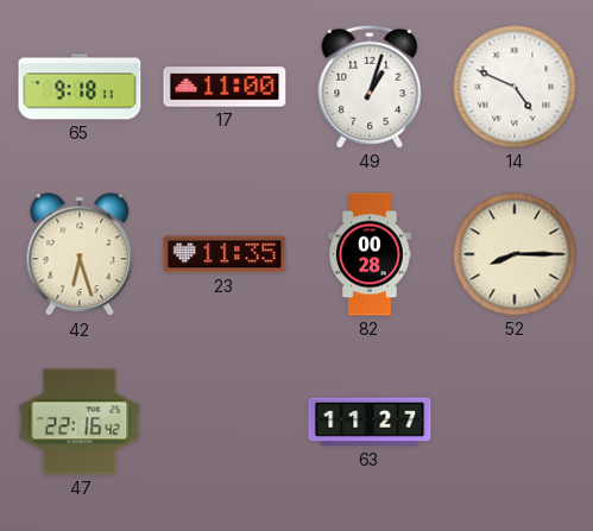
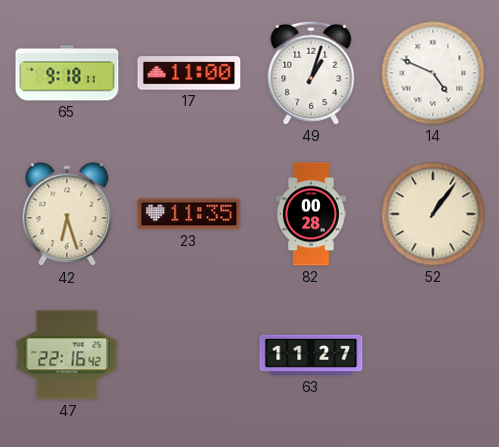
52: 8:15 -> 1:06
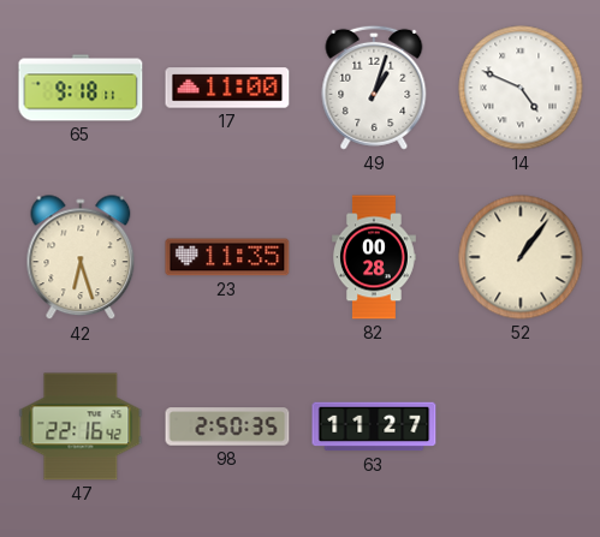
98: none -> 2:50
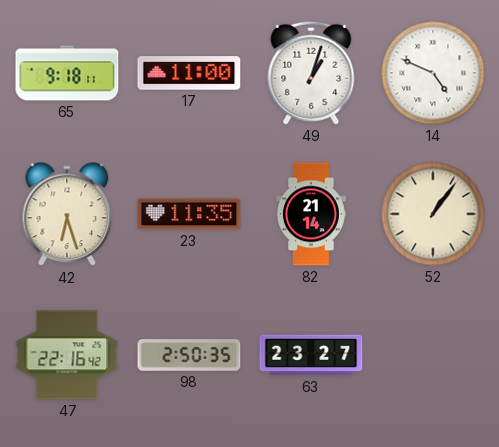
82: 00:28 -> 21:14
63: 11:27 -> 23:27
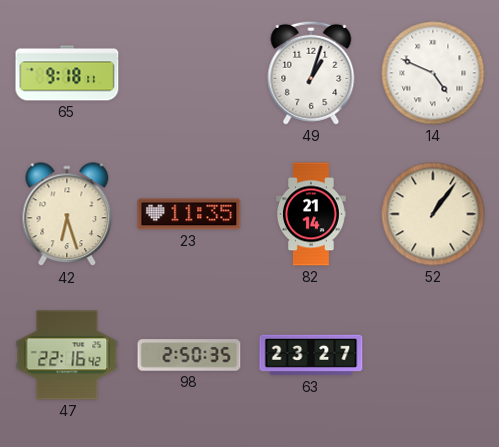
17: 11:00 -> none
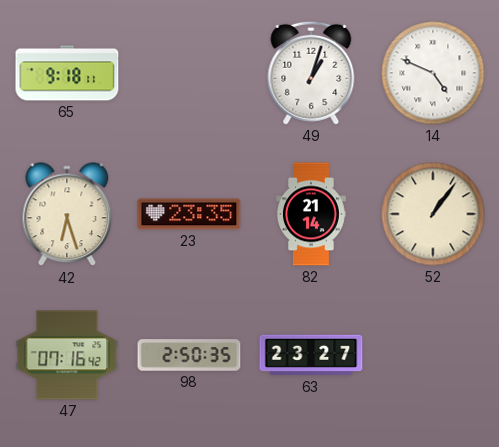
23: 11:35 -> 23:35
47: 22:16 -> 07:16
